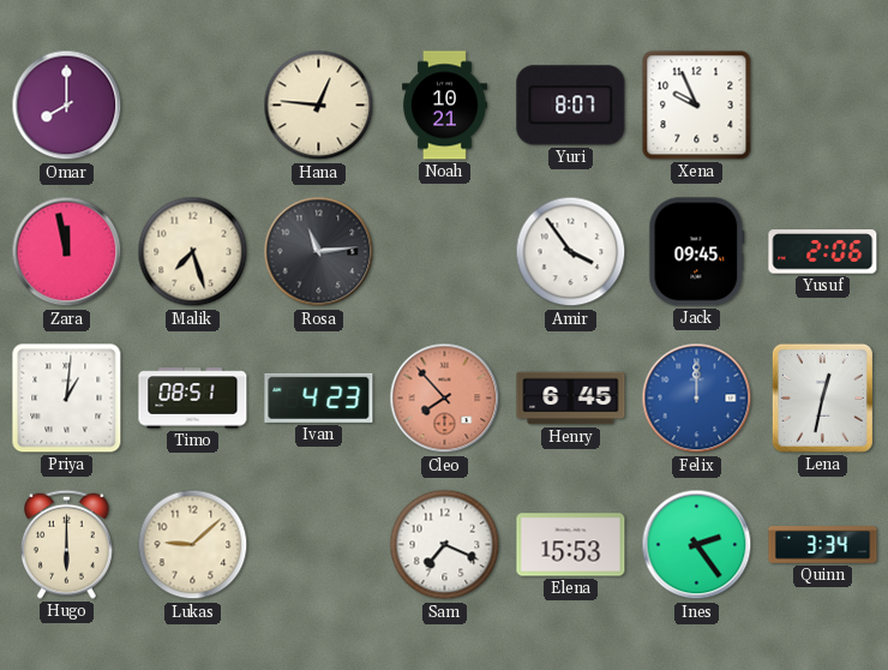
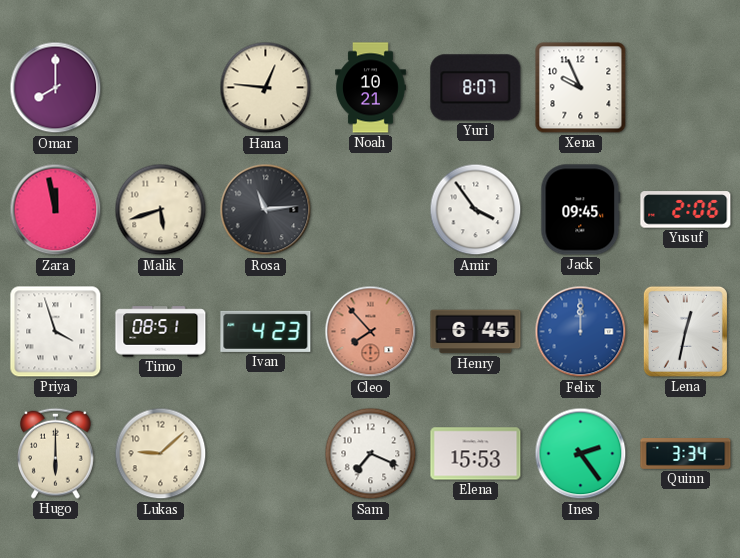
Malik: 7:27 -> 5:42
Priya: 1:01 -> 3:57
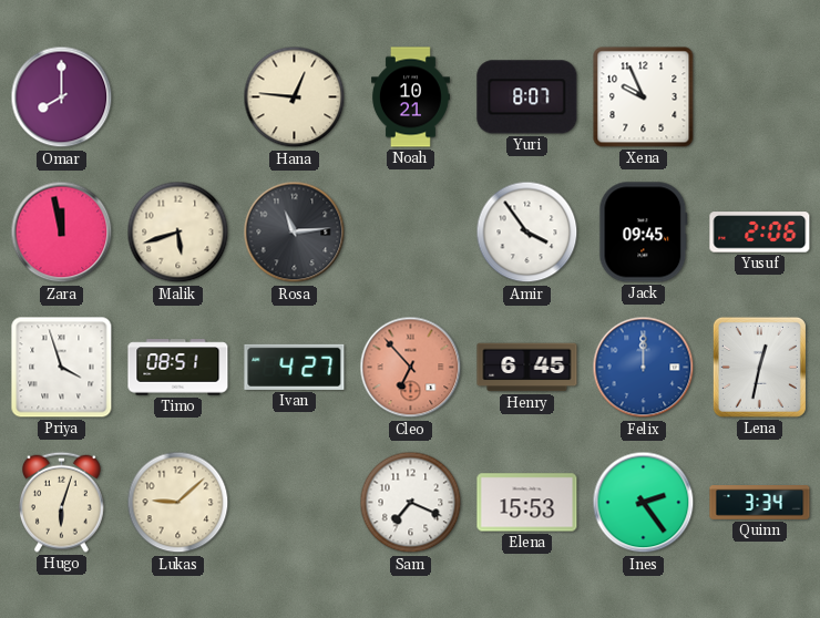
Ivan: 4:23 -> 4:27
Cleo: 7:53 -> 6:53
Hugo: 6:00 -> 6:03
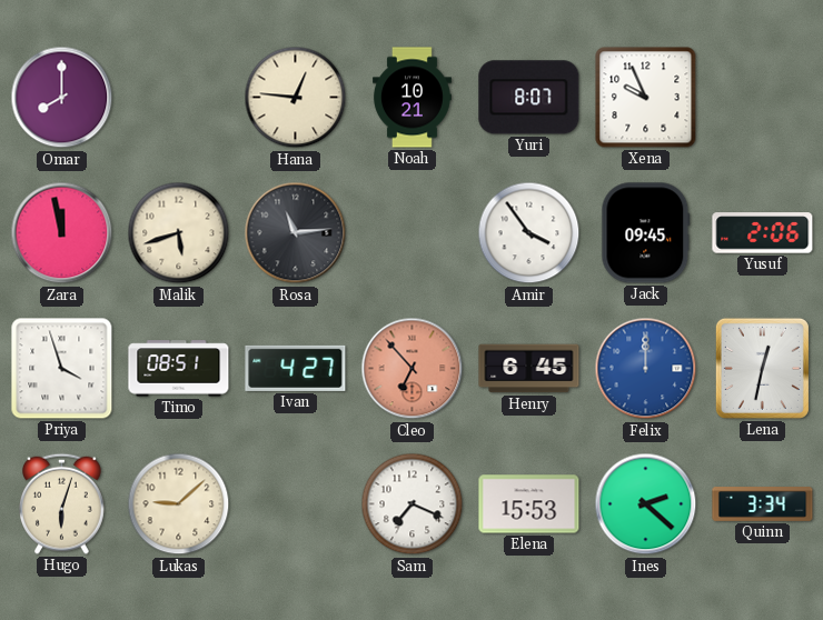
Ines: 2:24 -> 2:22
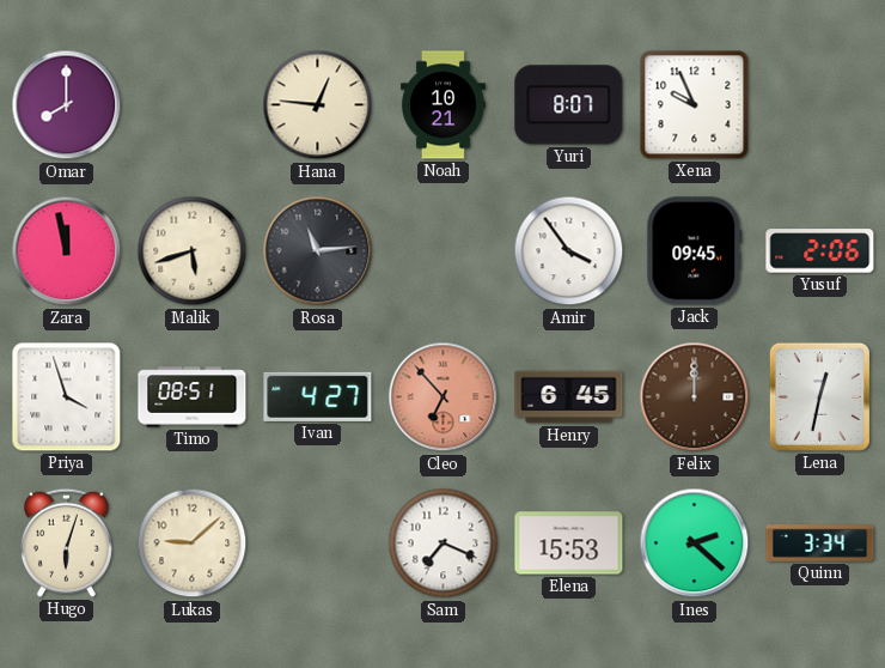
Felix dial: blue -> brown
